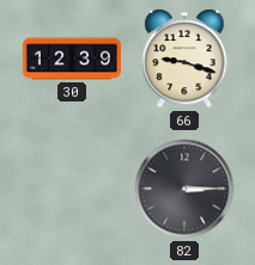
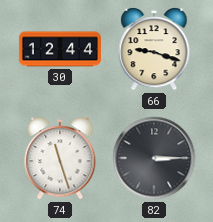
30: 12:39 -> 12:44
74: none -> 11:27
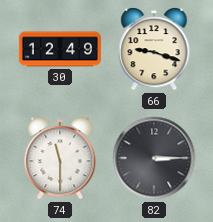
30: 12:44 -> 12:49
74: 11:27 -> 11:30
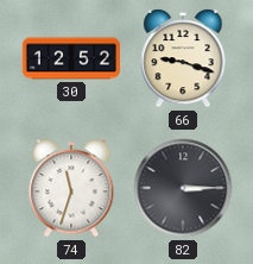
30: 12:49 -> 12:52
74: 11:30 -> 11:33
